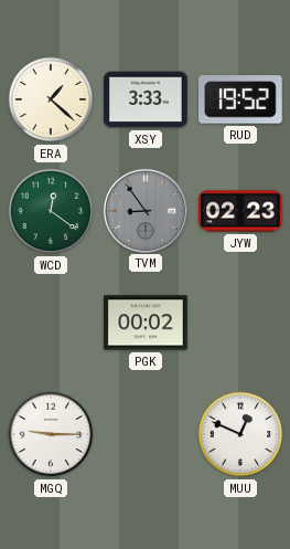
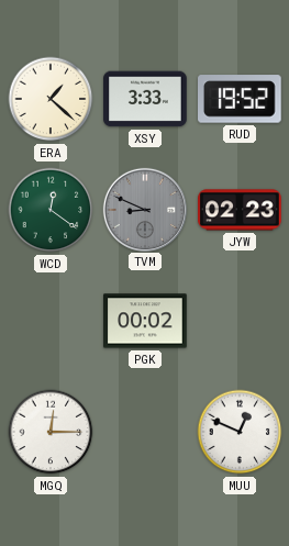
TVM: 8:54 -> 8:49
MGQ: 9:15 -> 12:15
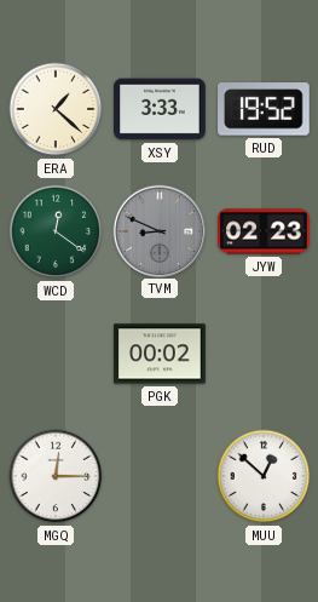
MUU: 12:49 -> 12:52
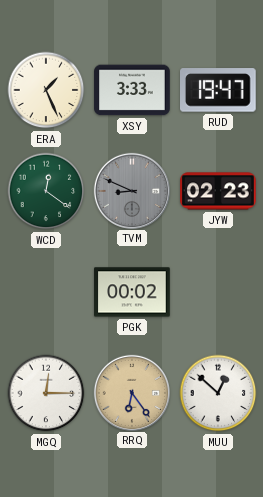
ERA: 1:22 -> 1:26
RUD: 19:52 -> 19:47
RRQ: none -> 6:24
